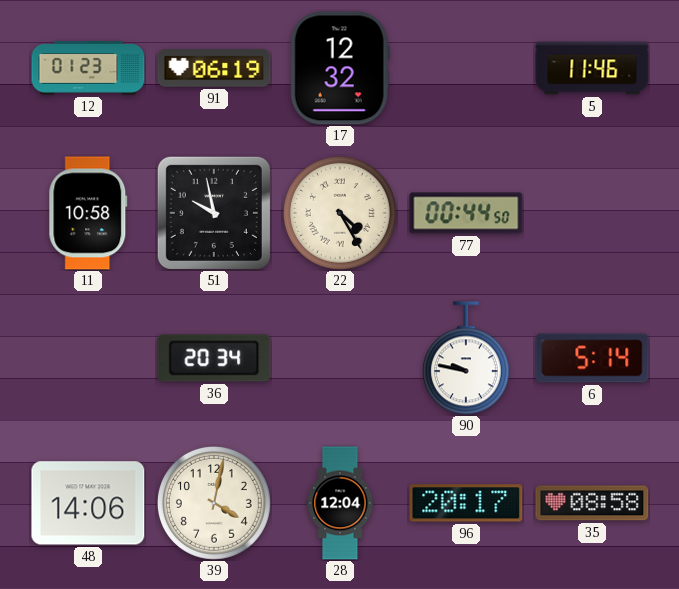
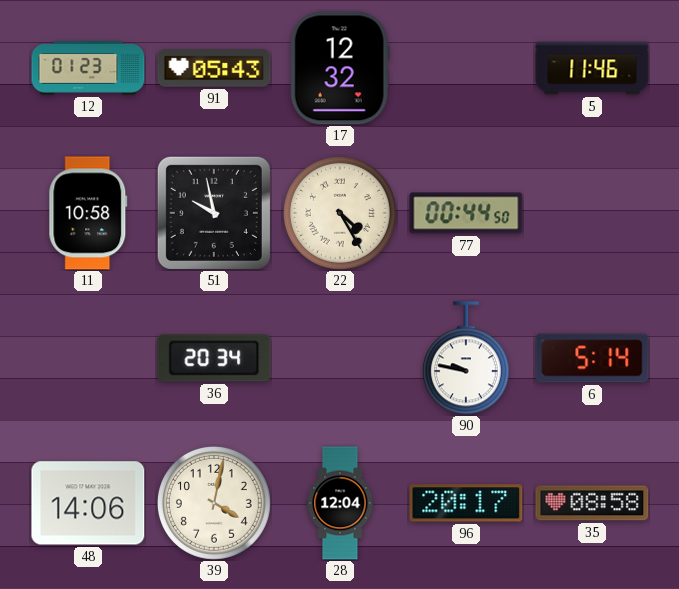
91: 06:19 -> 05:43
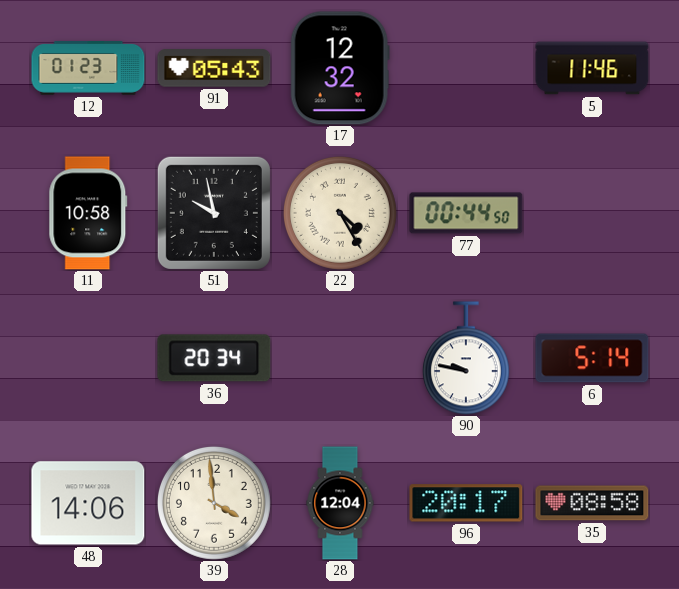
39: 4:02 -> 3:59
